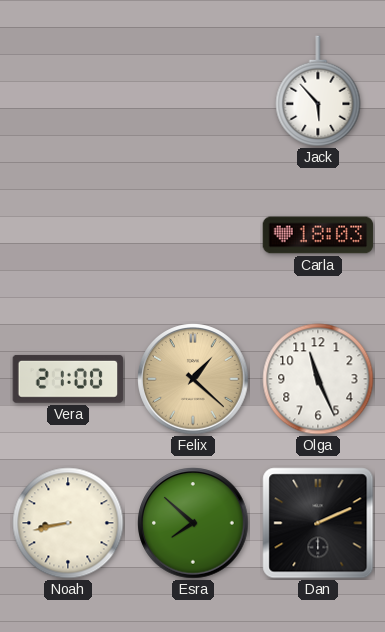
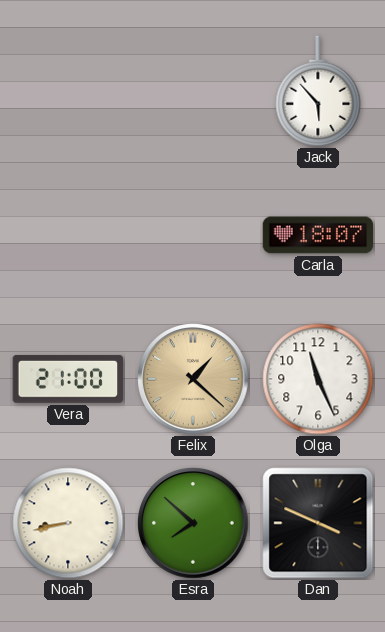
Carla: 18:03 -> 18:07
Dan: 2:11 -> 3:49
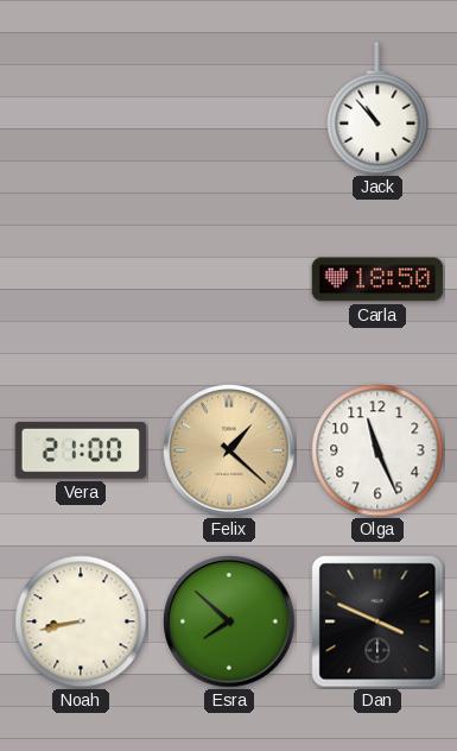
Jack: 5:53 -> 10:53
Carla: 18:07 -> 18:50
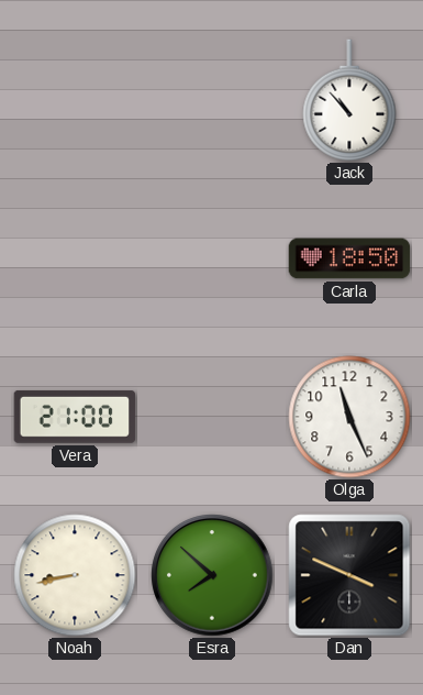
Felix: 1:22 -> none
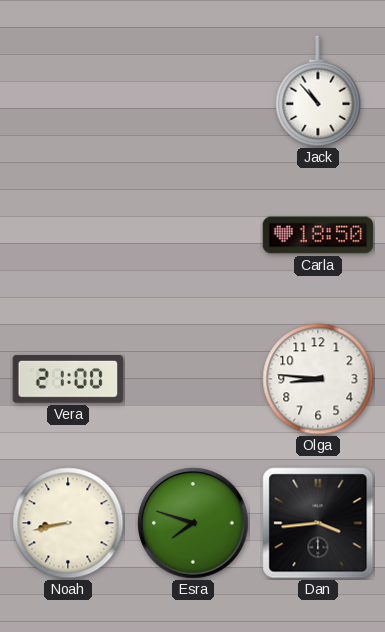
Olga: 11:26 -> 8:46
Esra: 7:52 -> 7:48
Dan: 3:49 -> 3:44
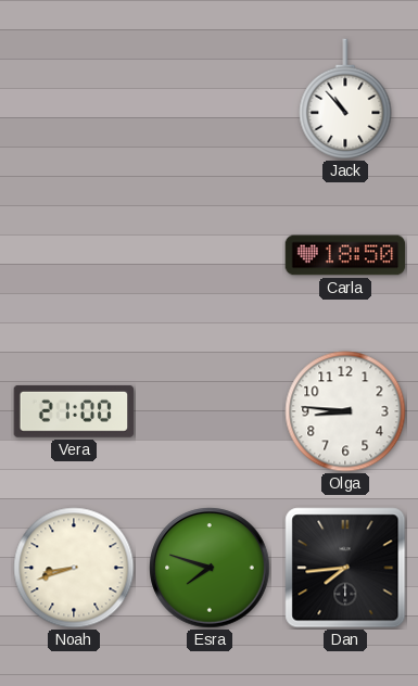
Noah: 8:43 -> 8:42
Dan: 3:44 -> 7:44
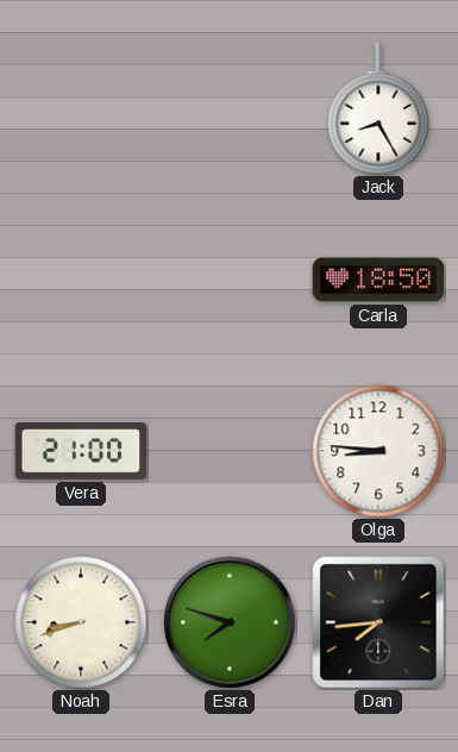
Jack: 10:53 -> 8:25
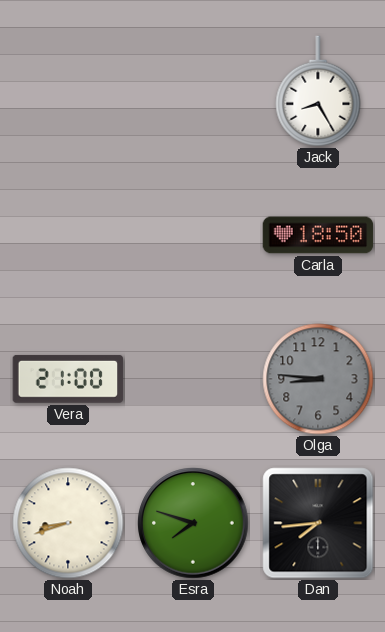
Olga dial: white -> grey
